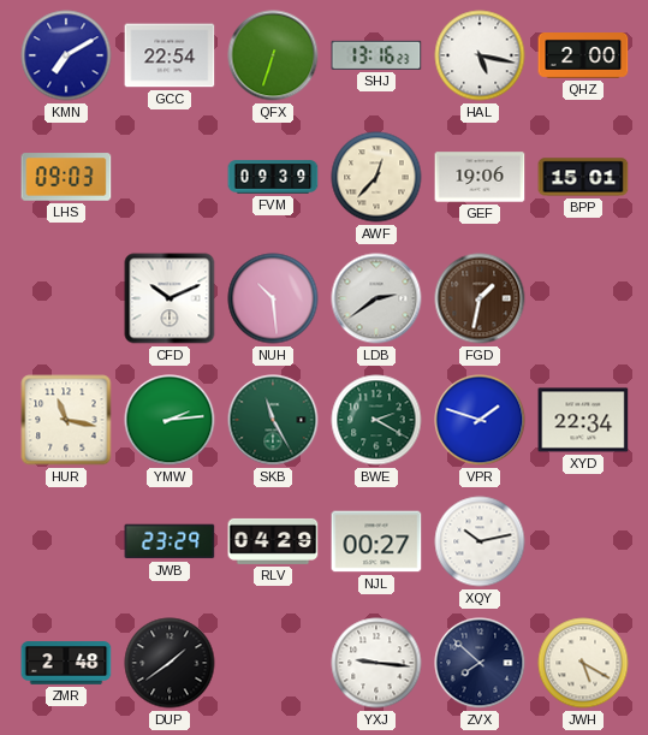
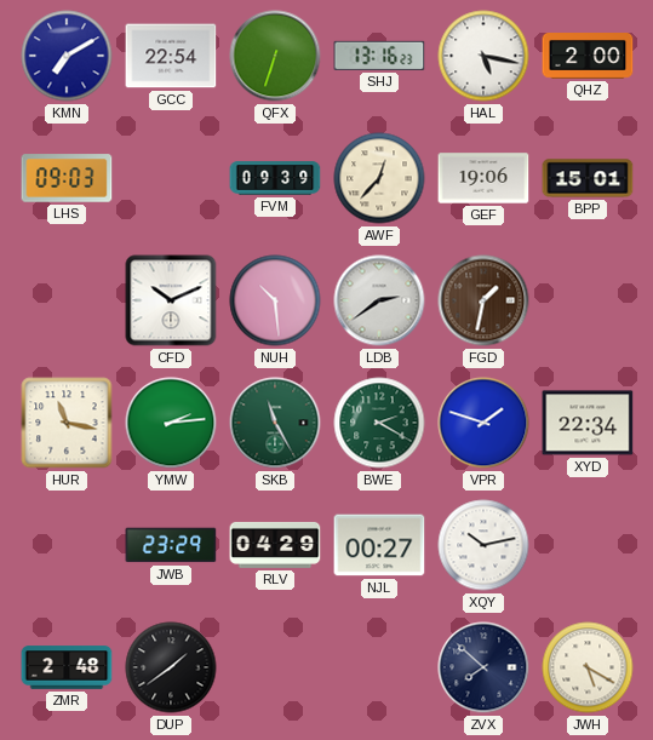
YXJ: 9:16 -> none
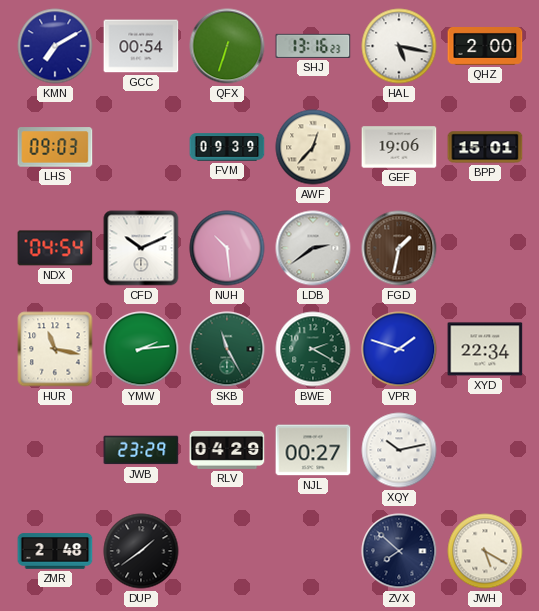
GCC: 22:54 -> 00:54
NDX: none -> 04:54
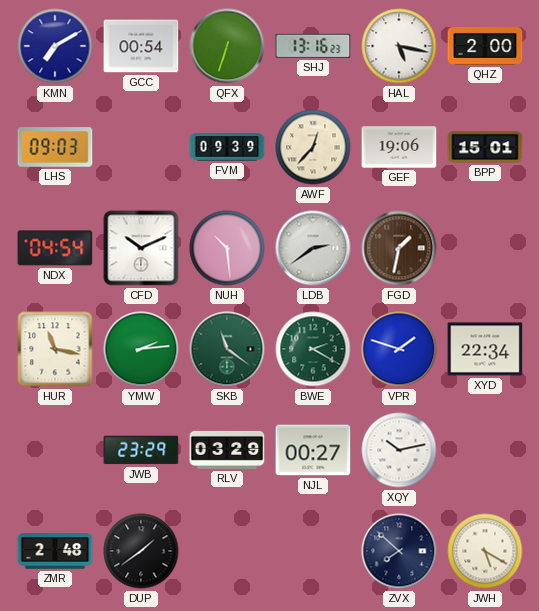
SKB: 11:25 -> 11:21
RLV: 04:29 -> 03:29
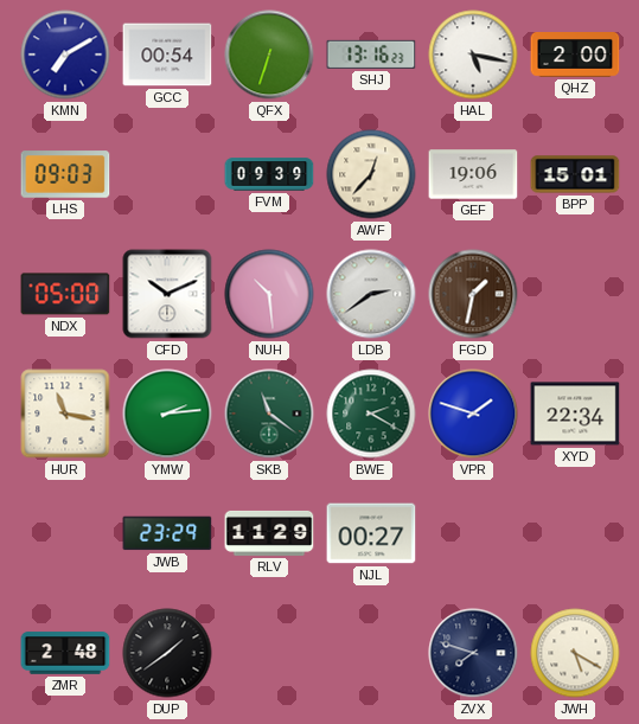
NDX: 04:54 -> 05:00
RLV: 03:29 -> 11:29
XQY: 10:13 -> none
ZVX: 7:52 -> 7:48
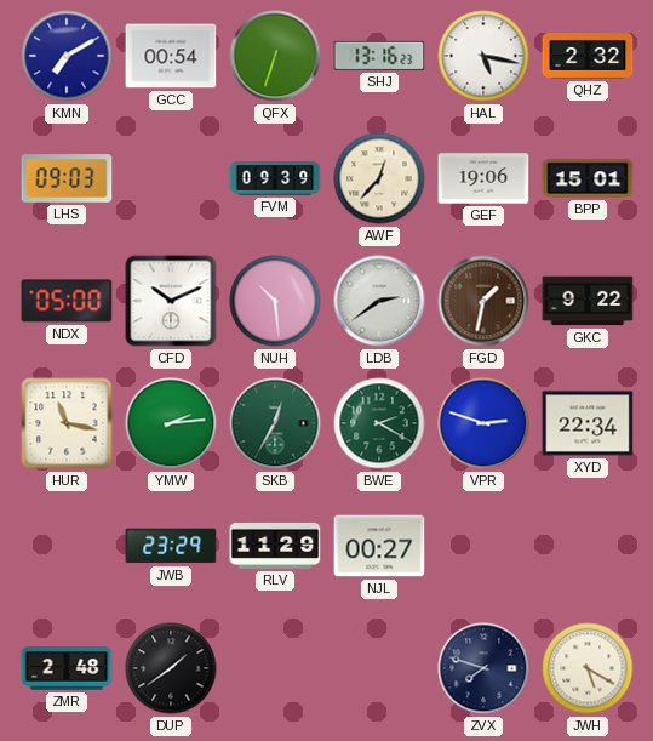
QHZ: 2:00 -> 2:32
GKC: none -> 9:22
SKB: 11:21 -> 12:35
VPR: 1:48 -> 2:48
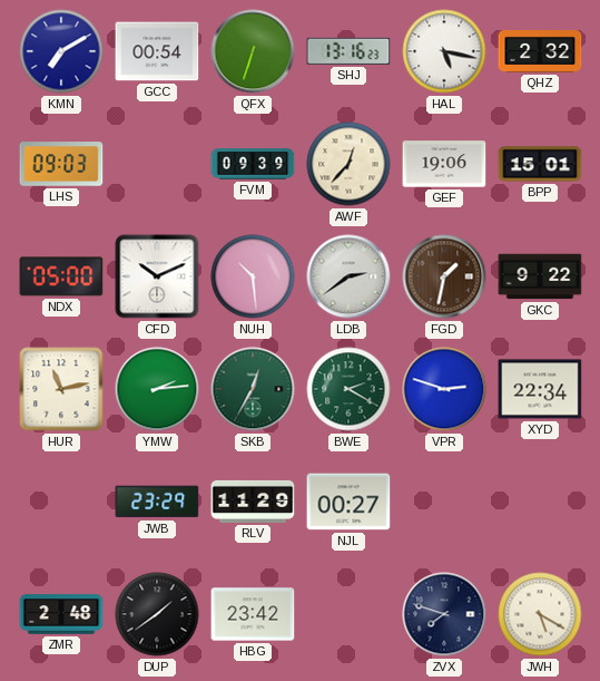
HUR: 11:17 -> 11:13
HBG: none -> 23:42
